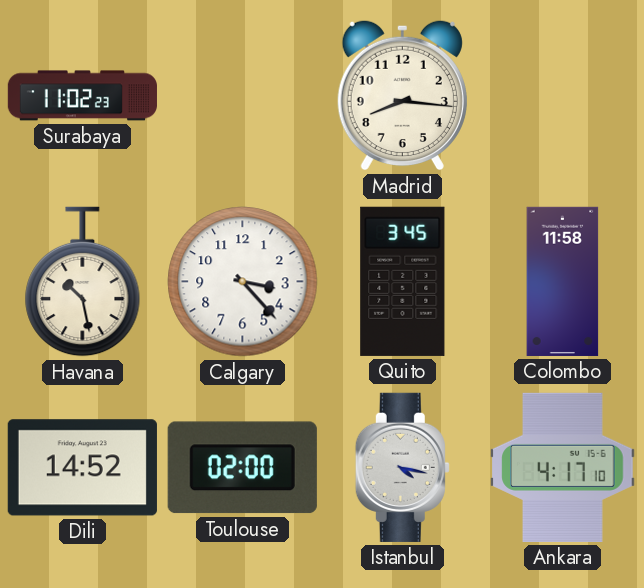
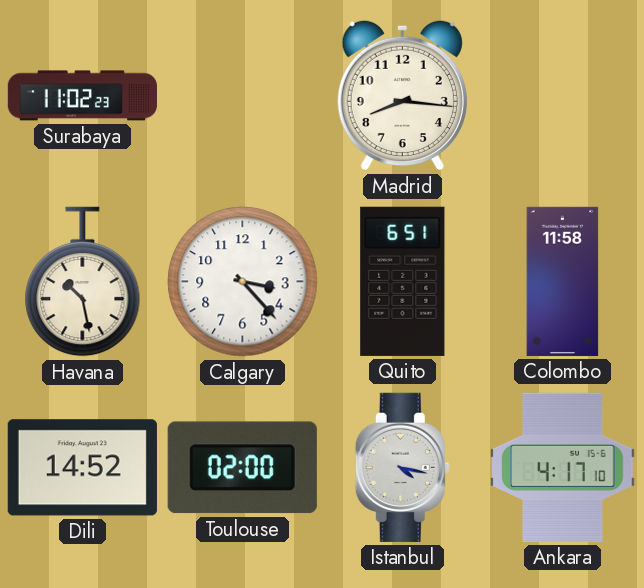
Quito: 3:45 -> 6:51
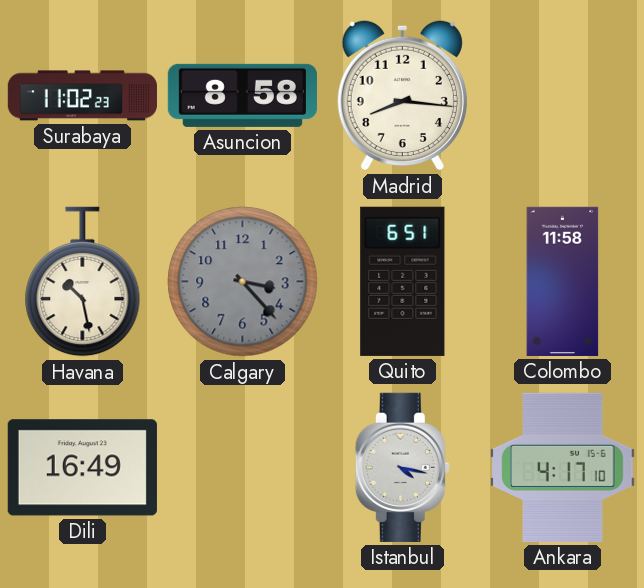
Asuncion: none -> 8:58
Calgary dial: white -> grey
Dili: 14:52 -> 16:49
Toulouse: 02:00 -> none
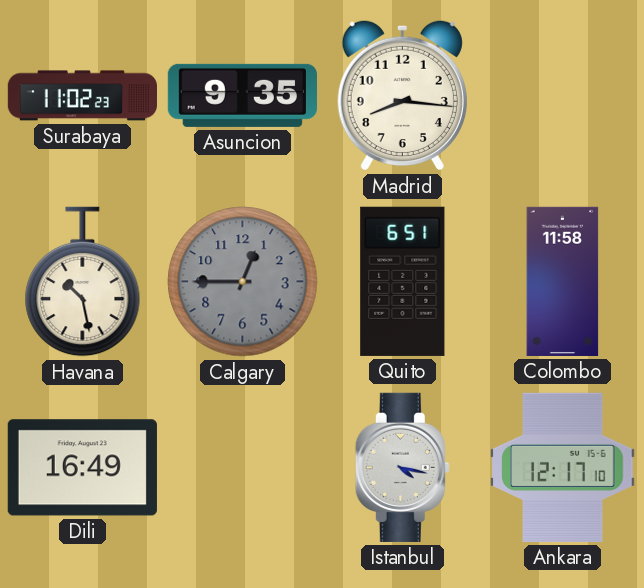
Asuncion: 8:58 -> 9:35
Calgary: 3:23 -> 12:45
Ankara: 4:17 -> 12:17
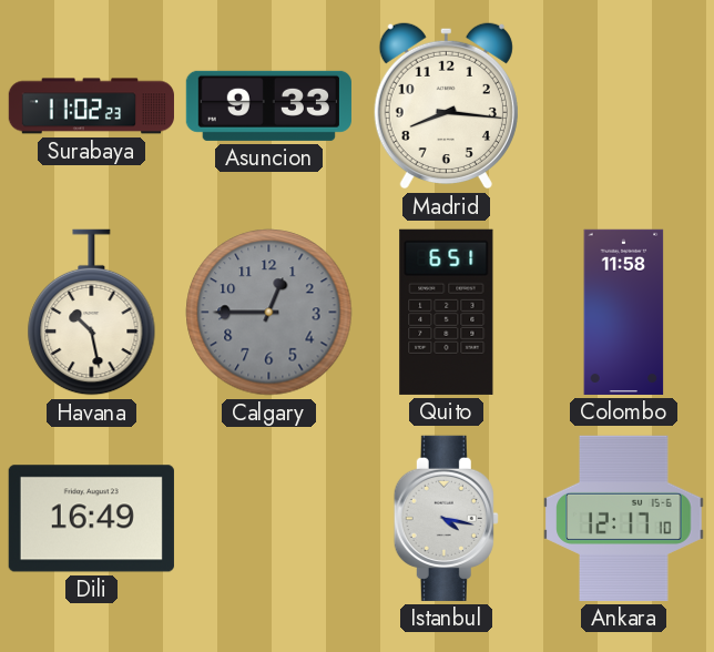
Asuncion: 9:35 -> 9:33
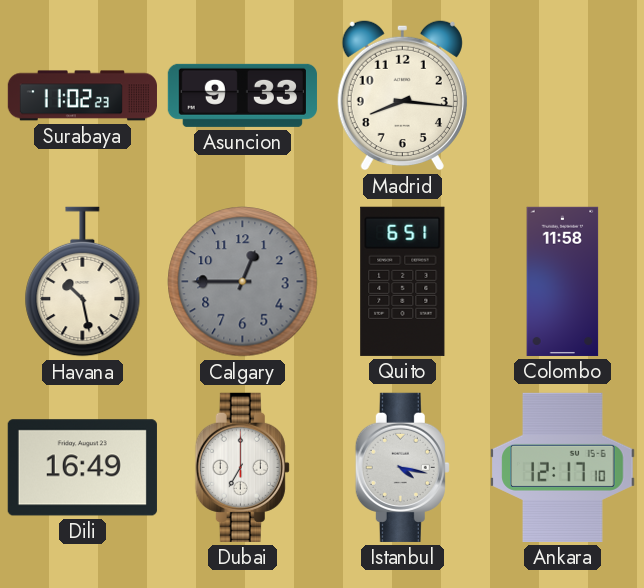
Dubai: none -> 7:00
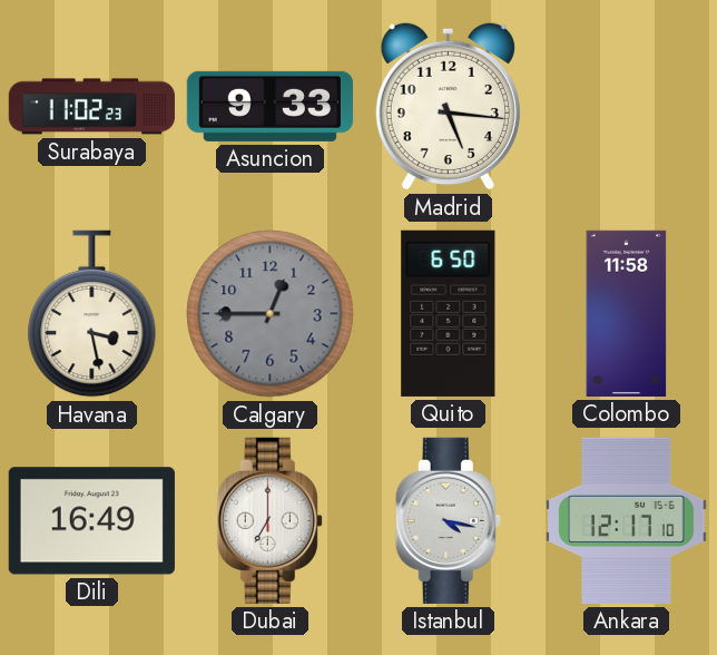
Madrid: 8:16 -> 5:16
Havana: 10:28 -> 3:28
Quito: 6:51 -> 6:50
